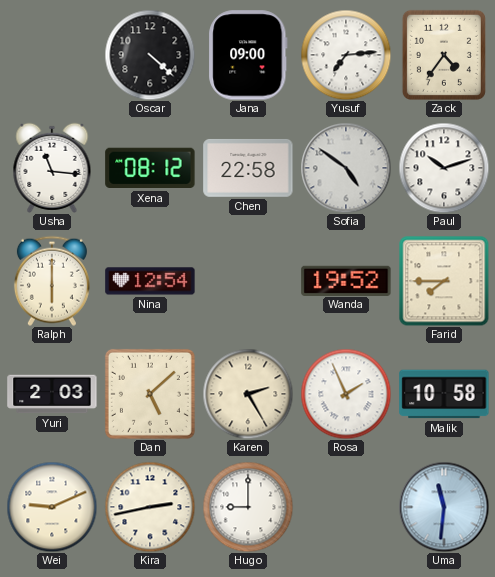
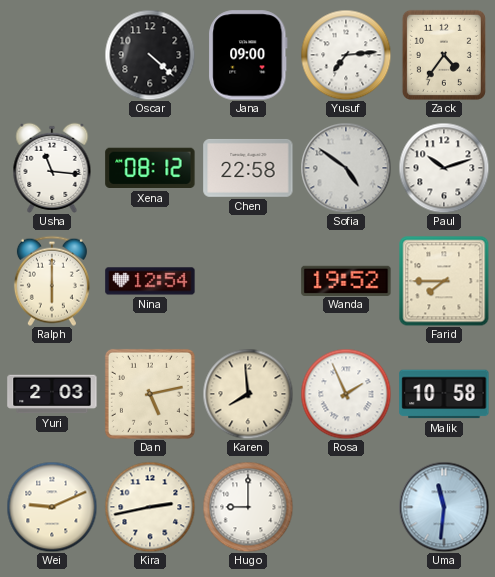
Dan: 5:08 -> 5:13
Karen: 2:25 -> 7:59
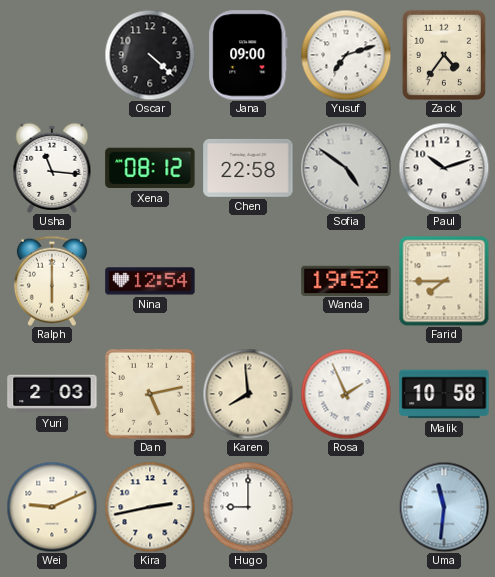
Yusuf: 7:14 -> 7:12
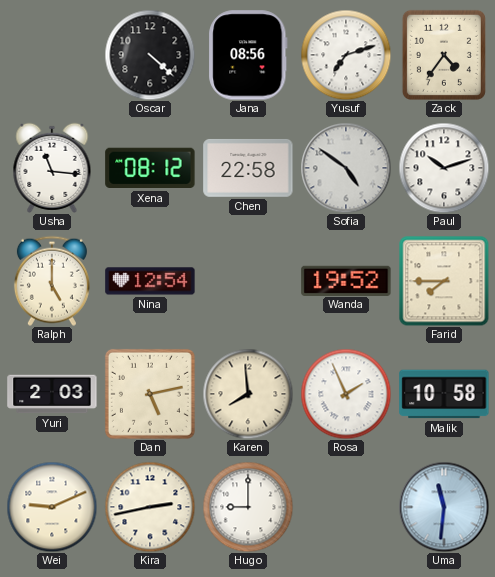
Jana: 09:00 -> 08:56
Ralph: 6:00 -> 5:00
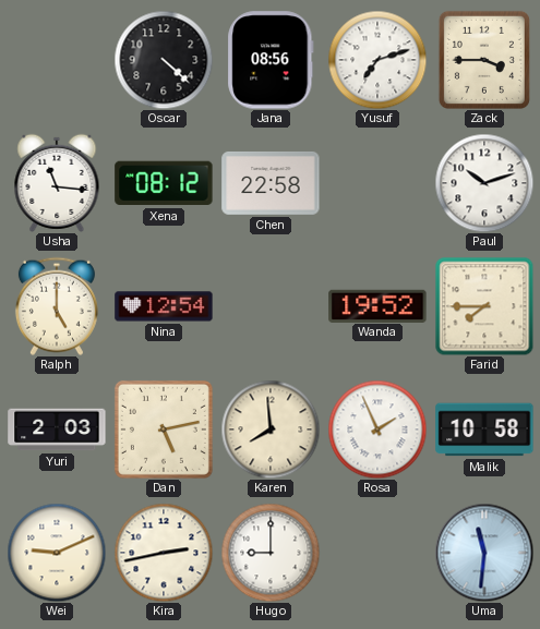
Zack: 4:36 -> 3:45
Sofia: 4:51 -> none
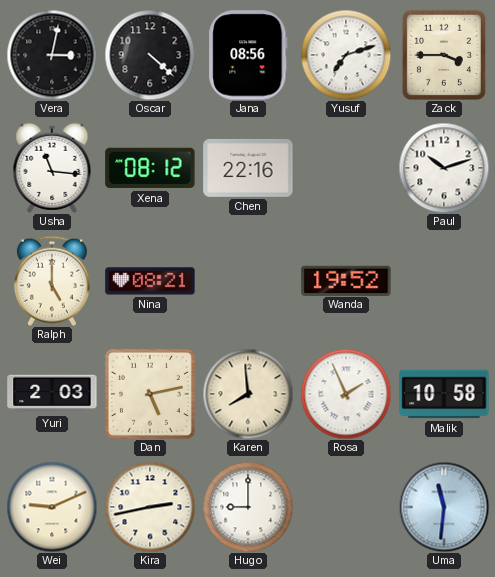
Vera: none -> 3:02
Chen: 22:58 -> 22:16
Nina: 12:54 -> 08:21
Farid: 7:45 -> none
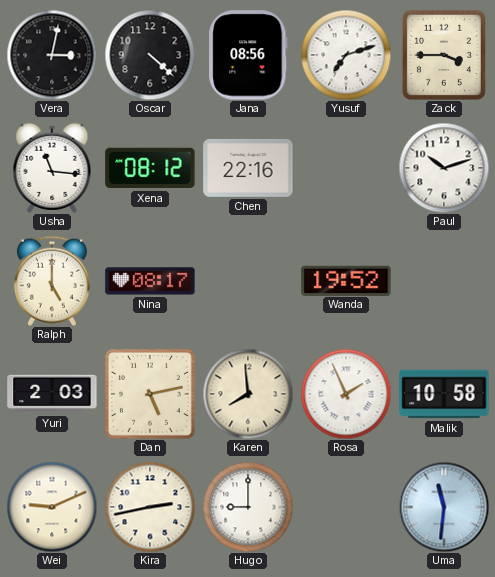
Nina: 08:21 -> 08:17
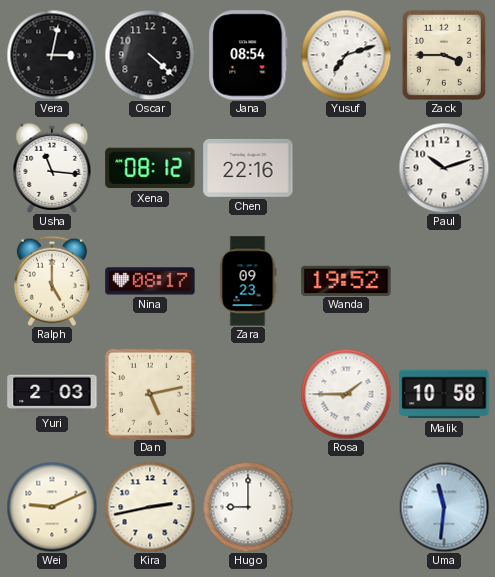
Jana: 08:56 -> 08:54
Zara: none -> 09:23
Karen: 7:59 -> none
Rosa: 1:56 -> 1:45
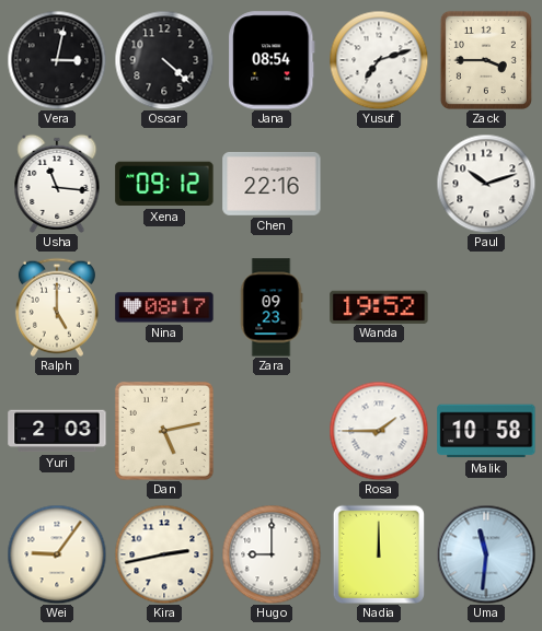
Xena: 08:12 -> 09:12
Wei: 9:11 -> 9:06
Nadia: none -> 12:00
